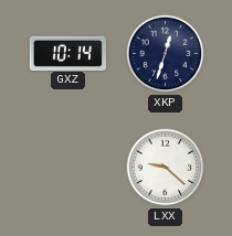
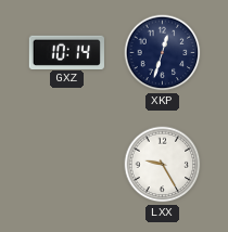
LXX: 9:22 -> 9:25
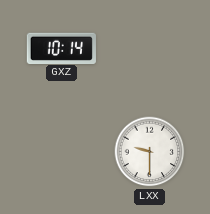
XKP: 12:33 -> none
LXX: 9:25 -> 9:30
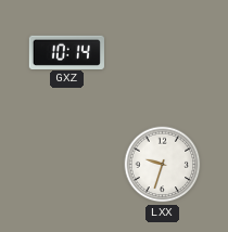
LXX: 9:30 -> 9:33
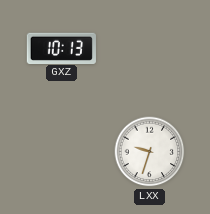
GXZ: 10:14 -> 10:13
